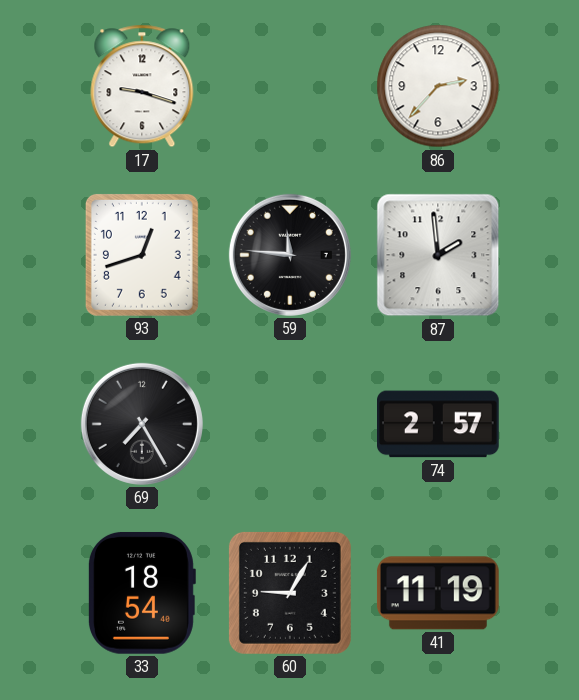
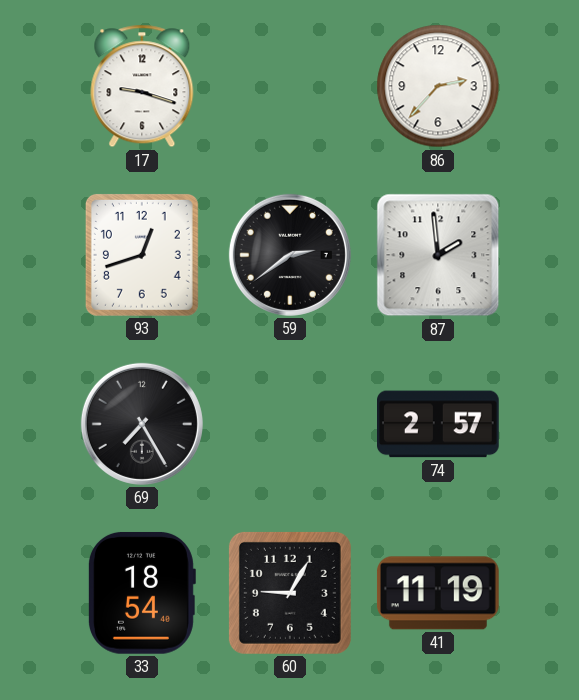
59: 11:46 -> 2:39
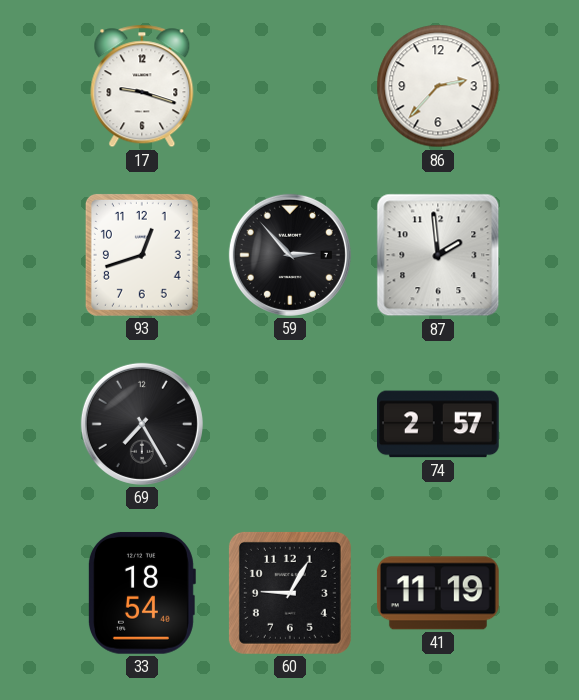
59: 2:39 -> 2:53
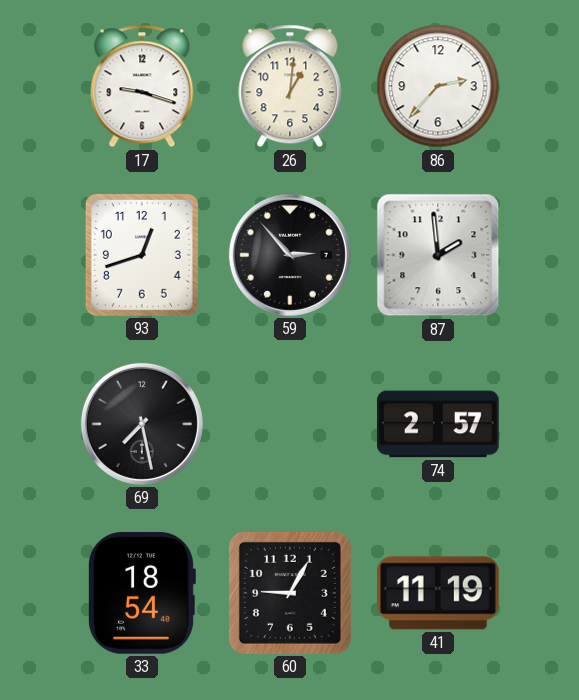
26: none -> 1:01
69: 7:25 -> 7:28
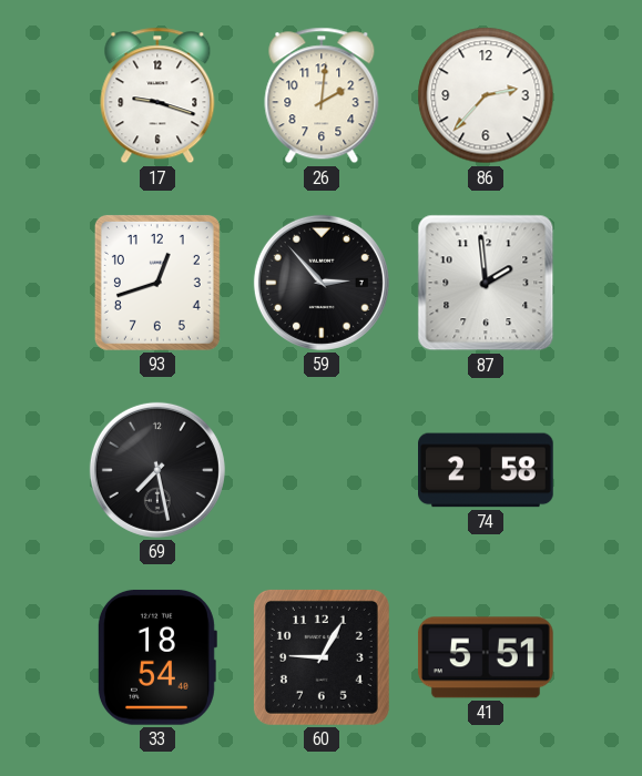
26: 1:01 -> 2:01
74: 2:57 -> 2:58
41: 11:19 -> 5:51
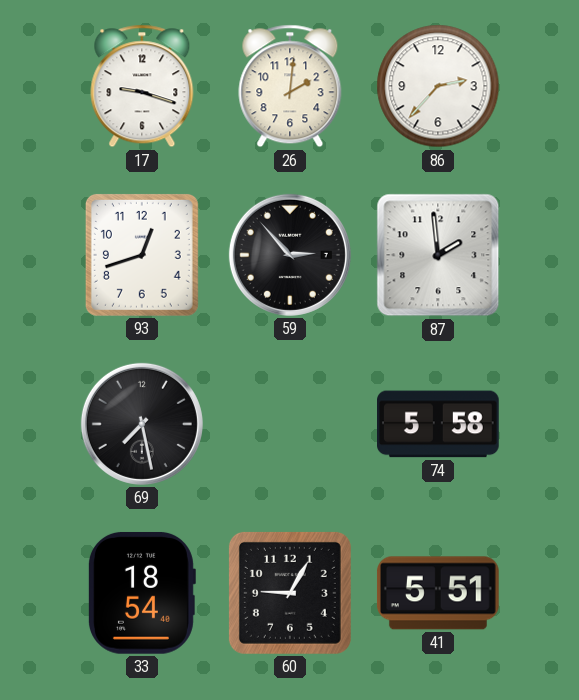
74: 2:58 -> 5:58
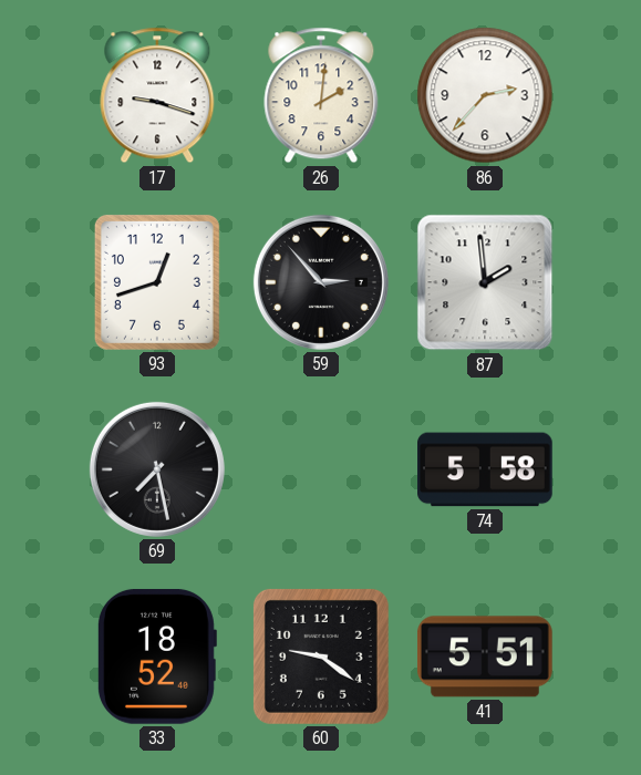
33: 18:54 -> 18:52
60: 9:05 -> 9:21
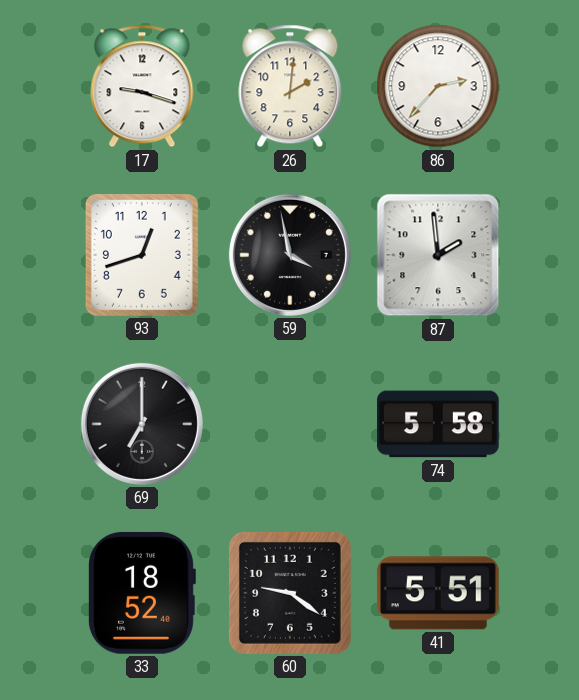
59: 2:53 -> 3:58
69: 7:28 -> 7:00
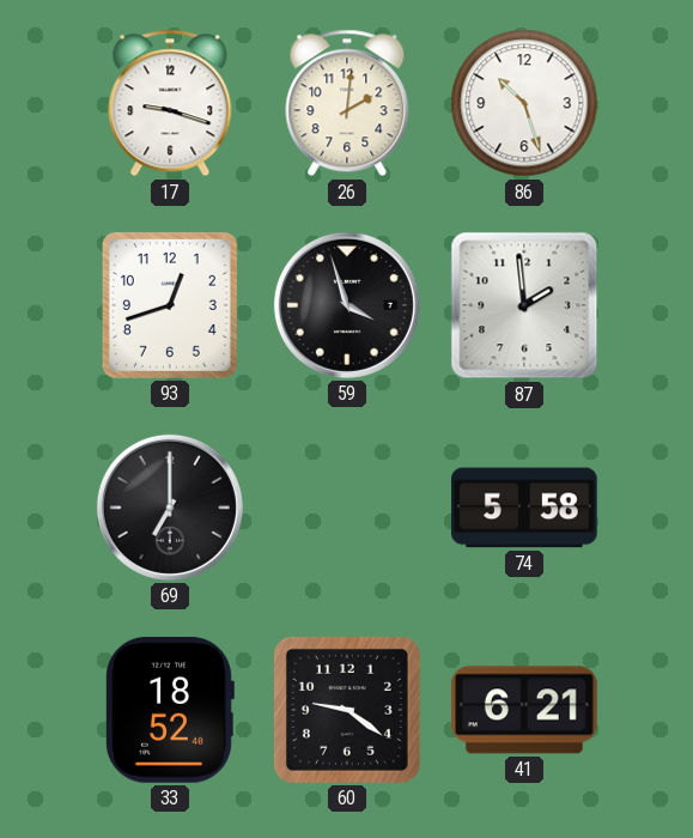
86: 2:37 -> 10:27
59: 3:58 -> 3:57
41: 5:51 -> 6:21
